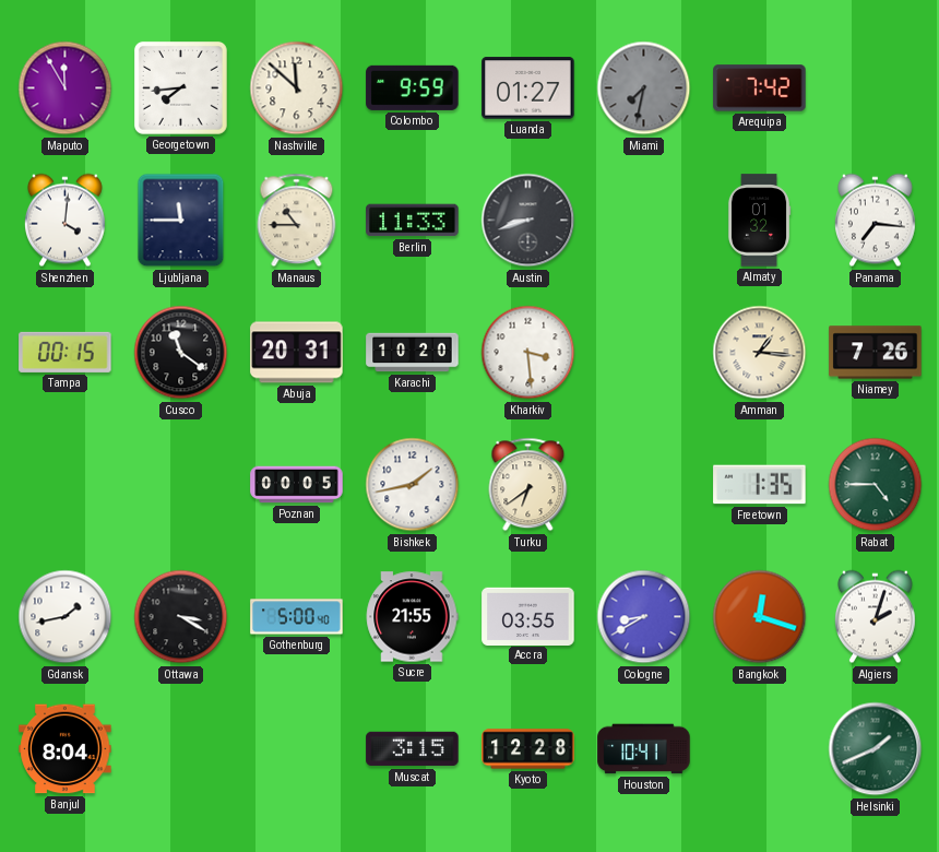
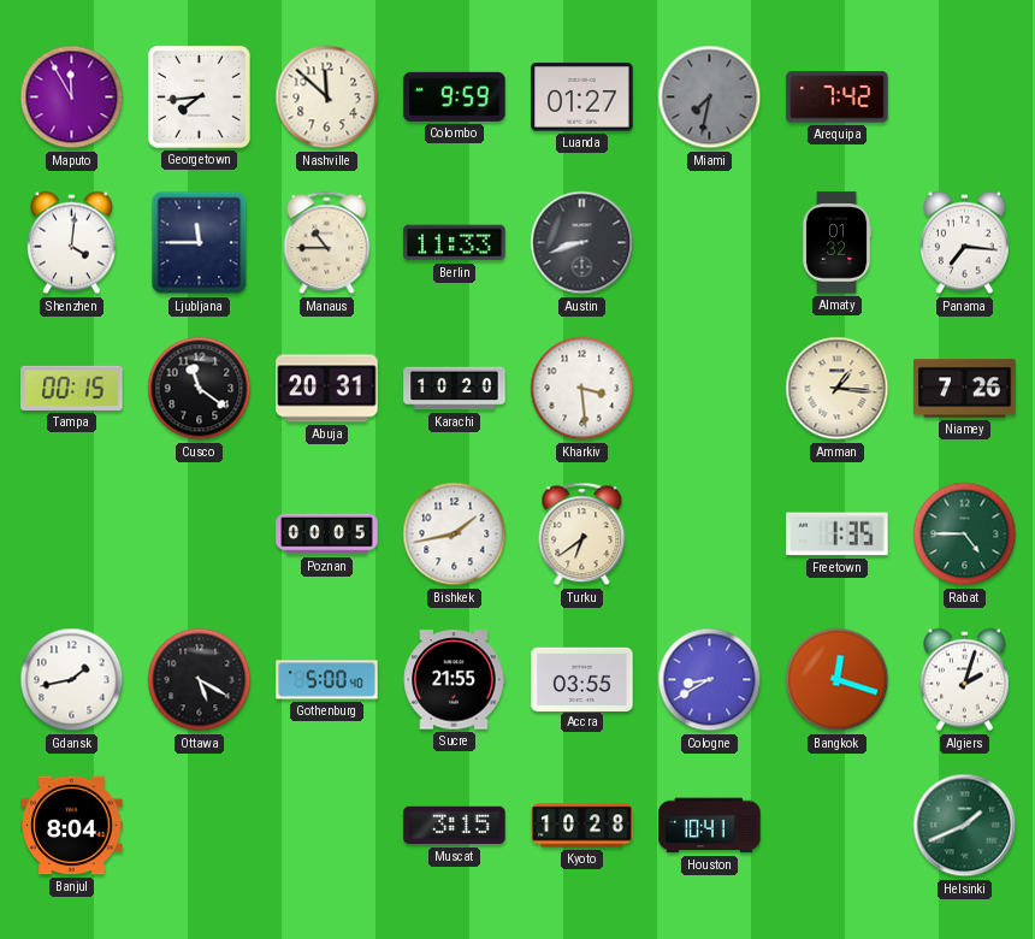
Ottawa: 3:20 -> 5:20
Kyoto: 12:28 -> 10:28
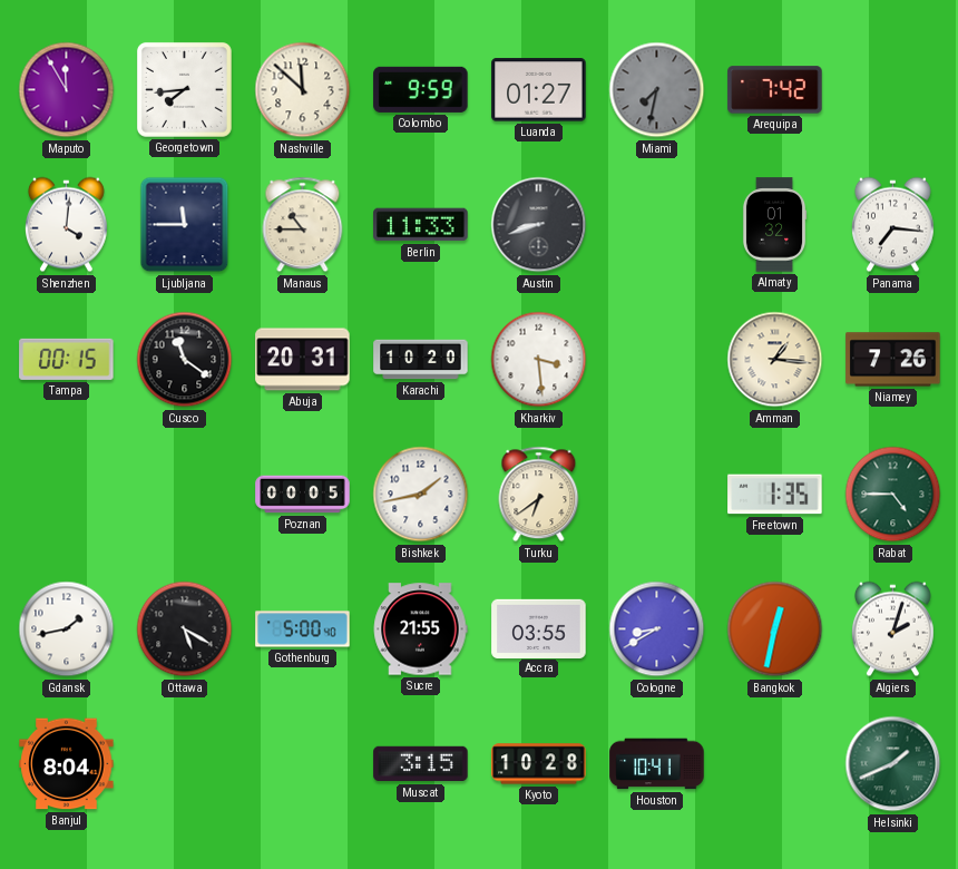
Bangkok: 12:18 -> 12:32
